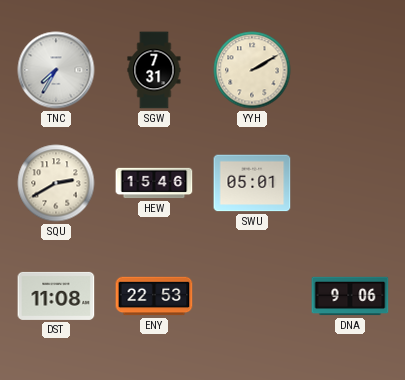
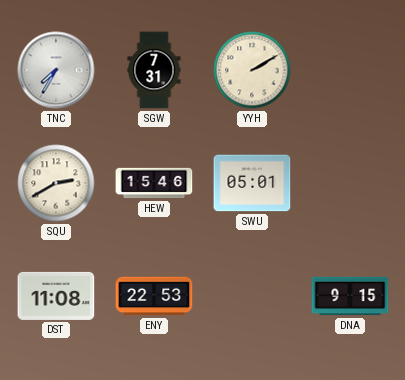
DNA: 9:06 -> 9:15
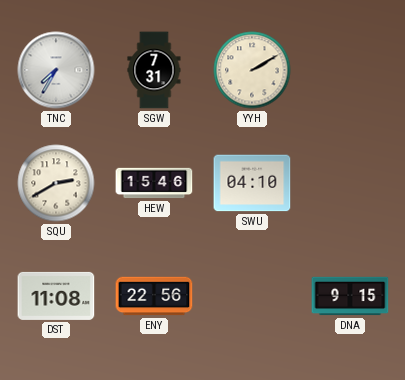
SWU: 05:01 -> 04:10
ENY: 22:53 -> 22:56
